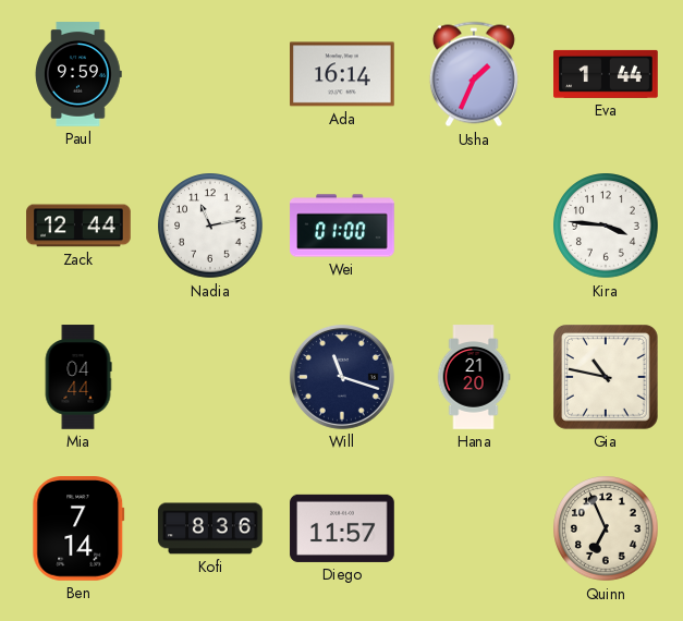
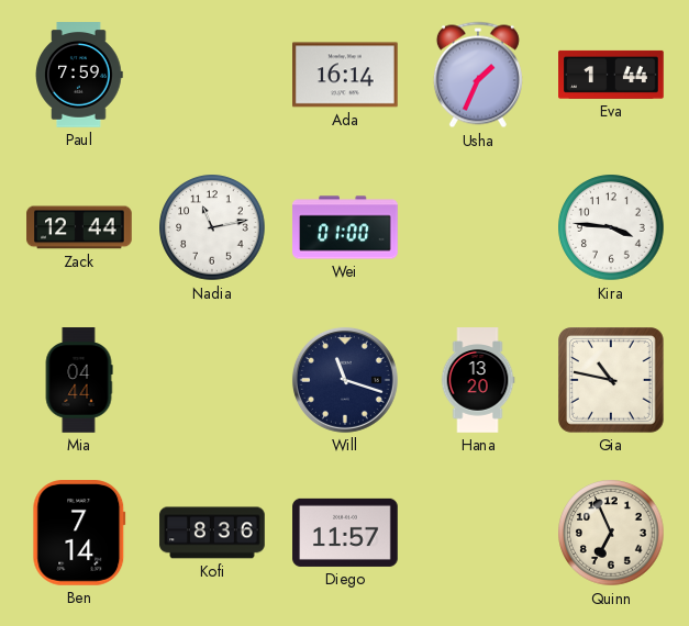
Paul: 9:59 -> 7:59
Hana: 21:20 -> 13:20
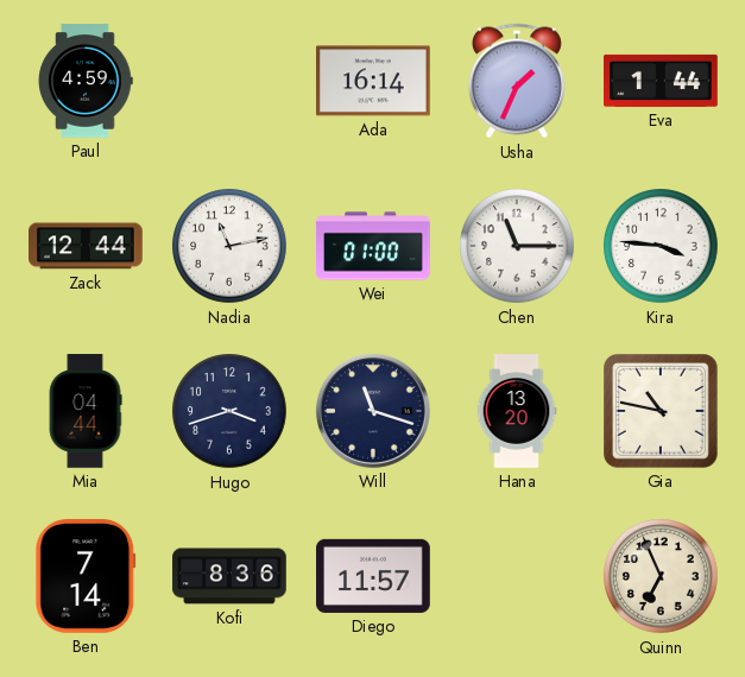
Paul: 7:59 -> 4:59
Chen: none -> 11:15
Hugo: none -> 3:42
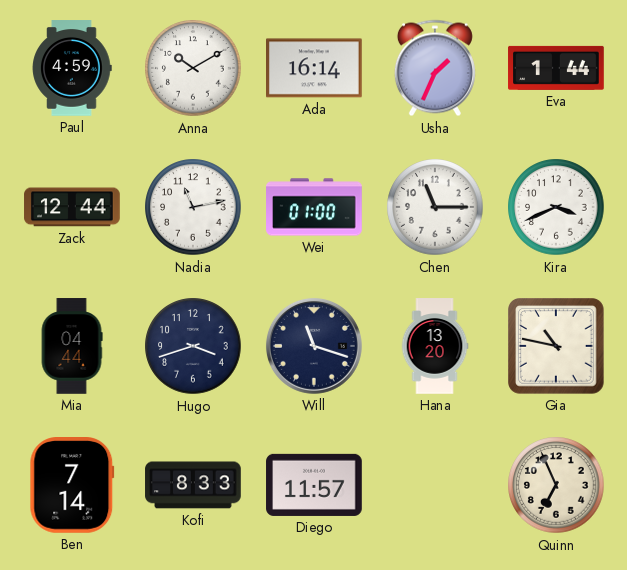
Anna: none -> 10:10
Kira: 3:46 -> 3:41
Kofi: 8:36 -> 8:33
